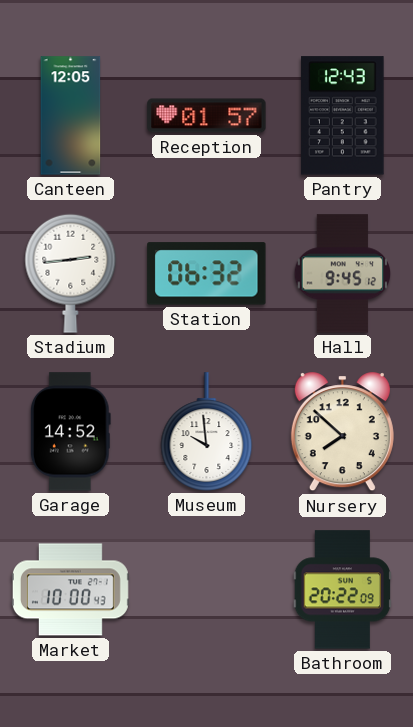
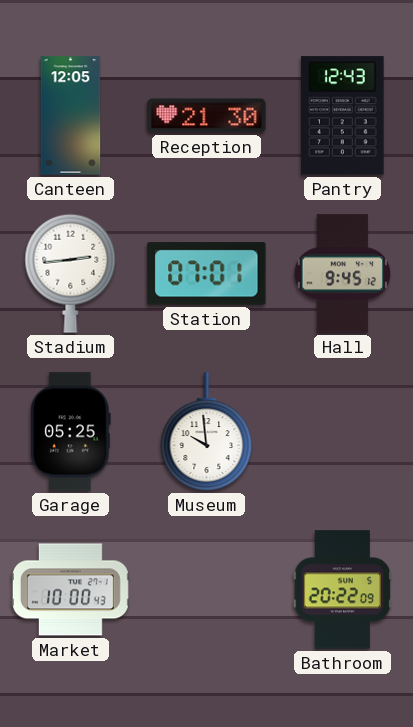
Reception: 01:57 -> 21:30
Station: 06:32 -> 07:01
Garage: 14:52 -> 05:25
Nursery: 7:52 -> none
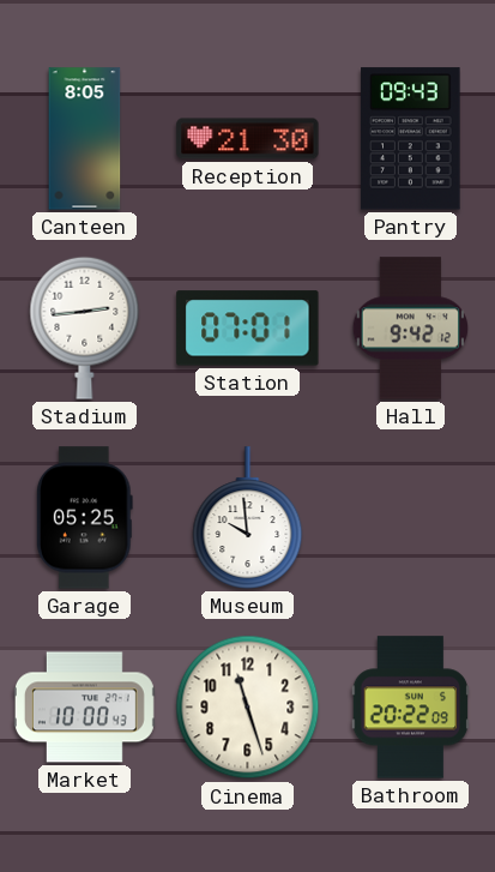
Canteen: 12:05 -> 8:05
Pantry: 12:43 -> 09:43
Hall: 9:45 -> 9:42
Cinema: none -> 11:27
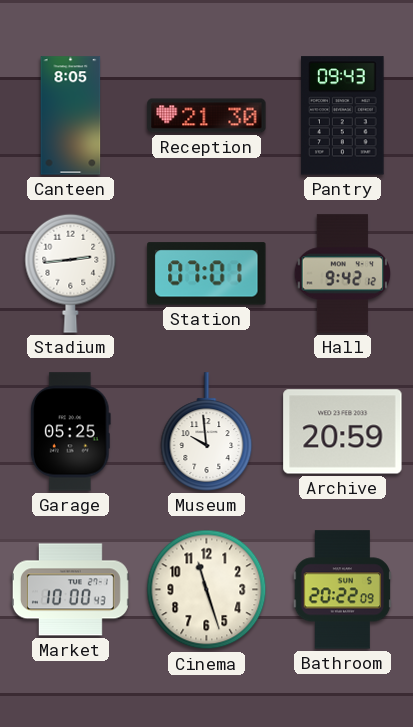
Archive: none -> 20:59
